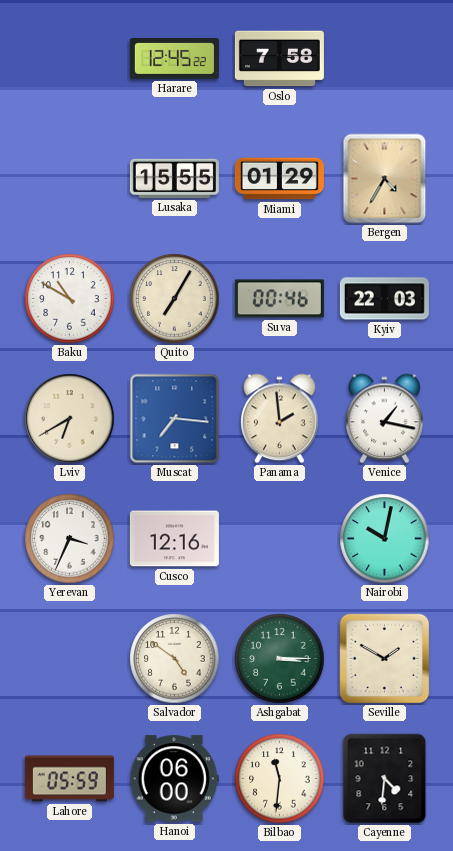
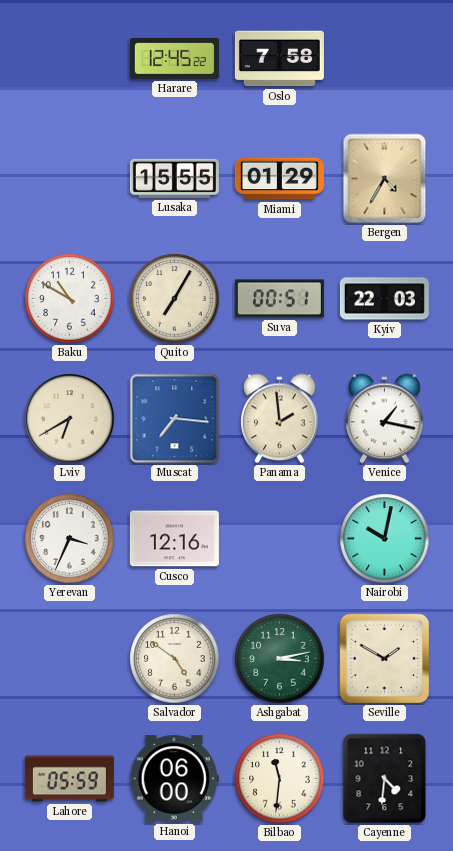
Suva: 00:46 -> 00:51
Ashgabat: 3:15 -> 3:13
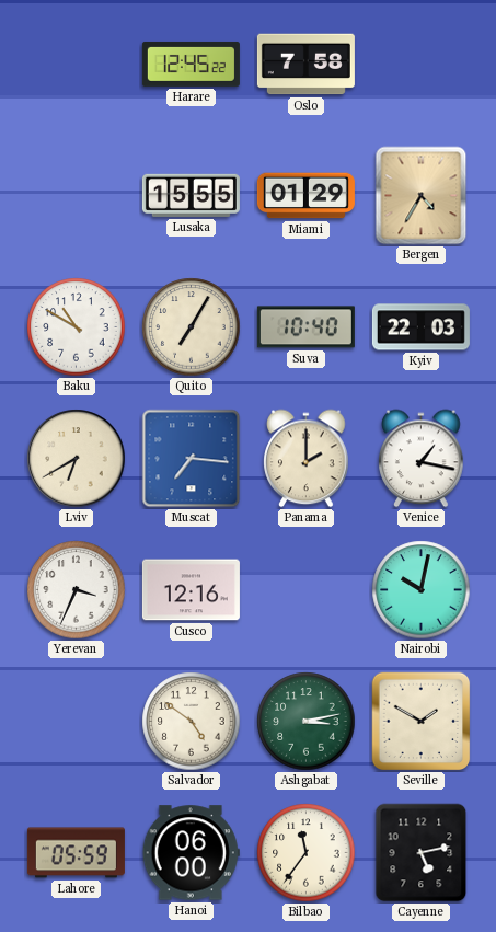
Suva: 00:51 -> 10:40
Panama: 1:59 -> 2:00
Bilbao: 11:31 -> 11:36
Cayenne: 4:31 -> 5:13
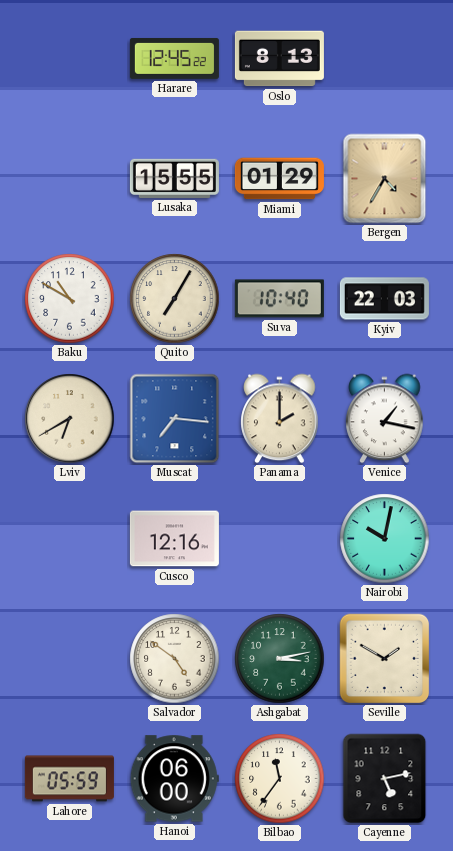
Oslo: 7:58 -> 8:13
Yerevan: 3:34 -> none
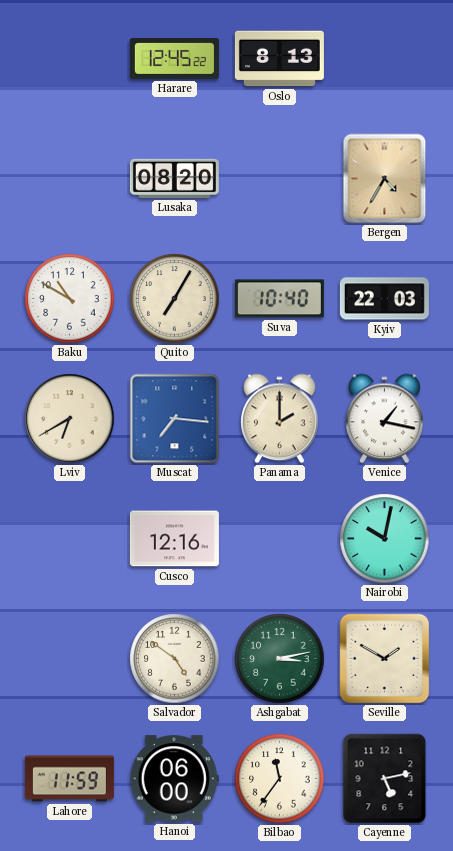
Lusaka: 15:55 -> 08:20
Miami: 01:29 -> none
Lahore: 05:59 -> 11:59
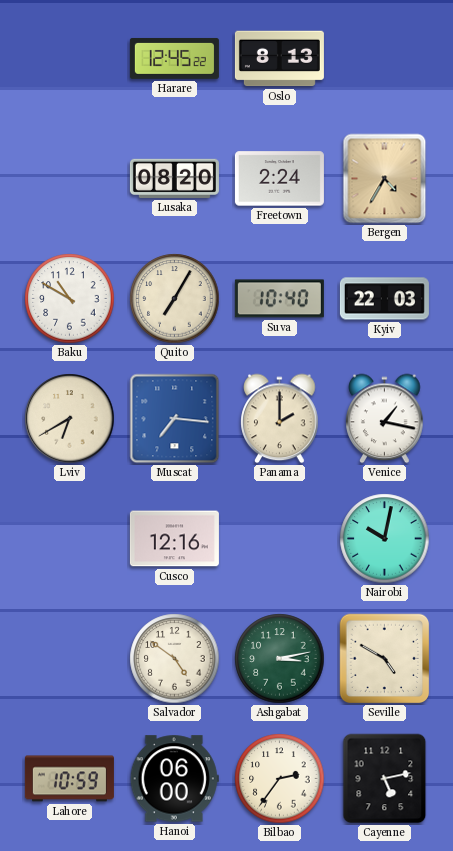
Freetown: none -> 2:24
Seville: 1:50 -> 4:50
Lahore: 11:59 -> 10:59
Bilbao: 11:36 -> 2:36
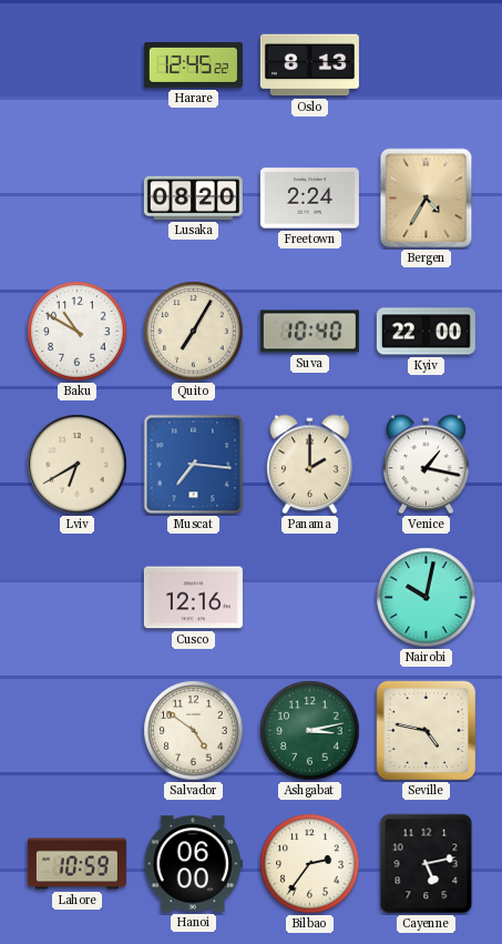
Kyiv: 22:03 -> 22:00
Seville: 4:50 -> 4:47
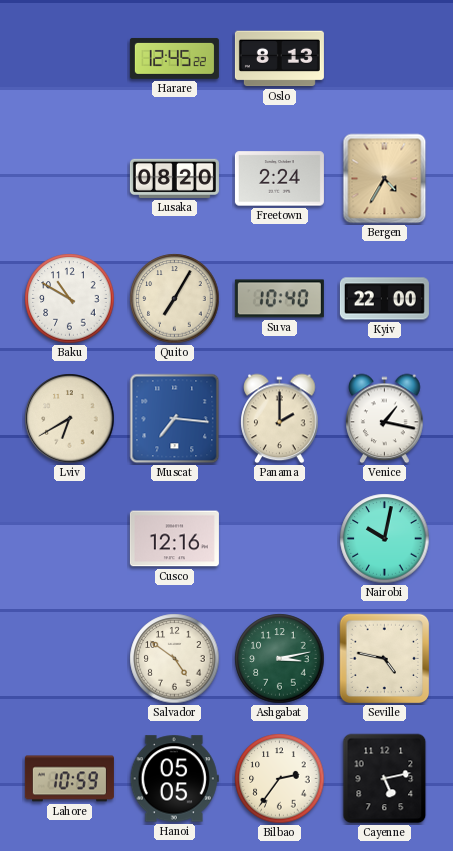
Hanoi: 06:00 -> 05:05
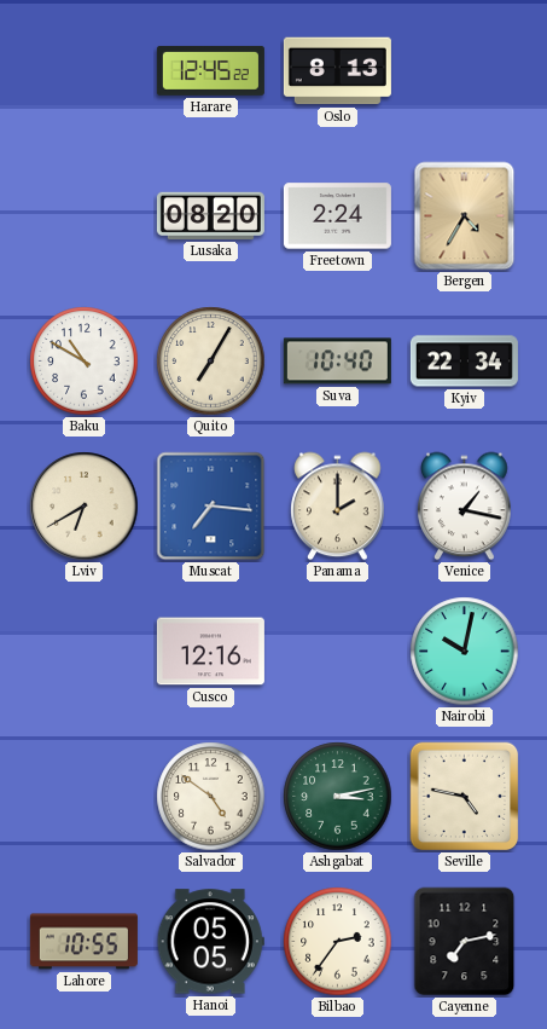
Kyiv: 22:00 -> 22:34
Lahore: 10:59 -> 10:55
Cayenne: 5:13 -> 7:13
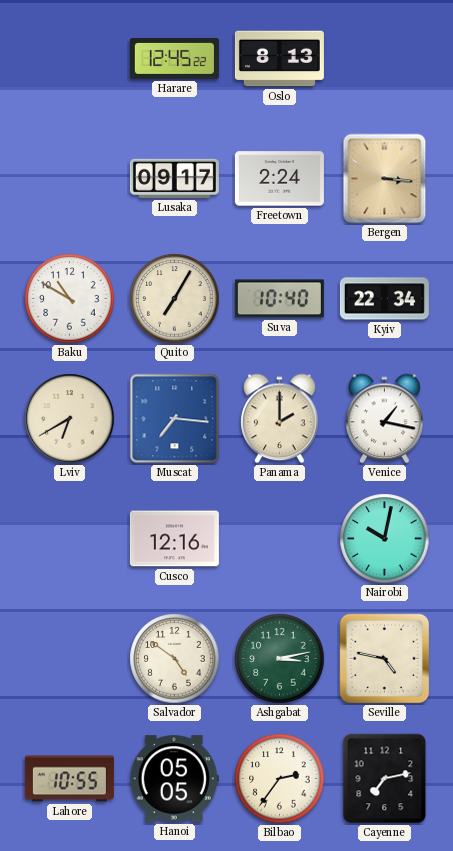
Lusaka: 08:20 -> 09:17
Bergen: 4:35 -> 3:16
